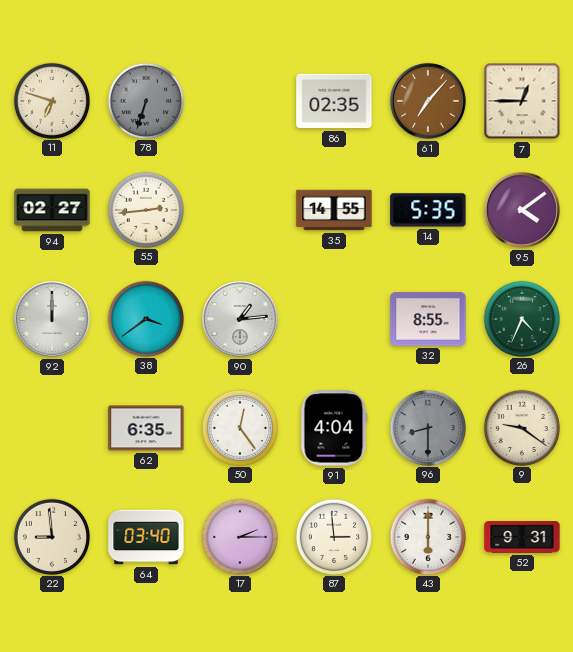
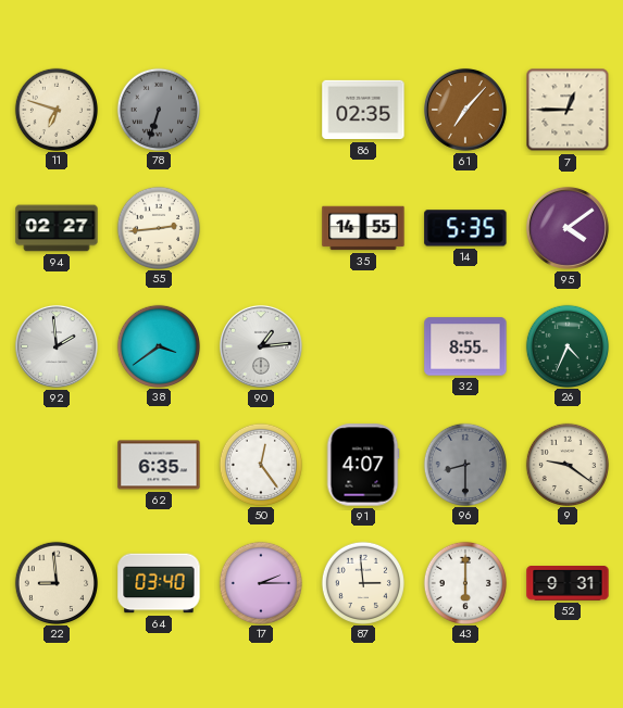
92: 12:00 -> 1:59
91: 4:04 -> 4:07
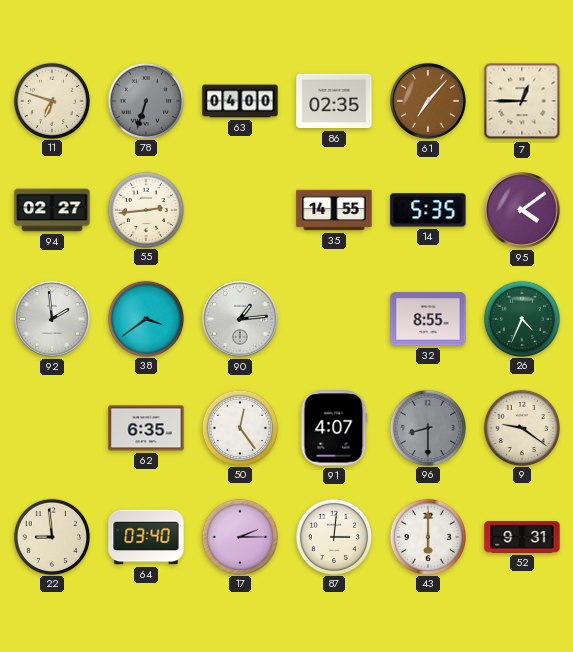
63: none -> 04:00
87: 2:59 -> 3:01
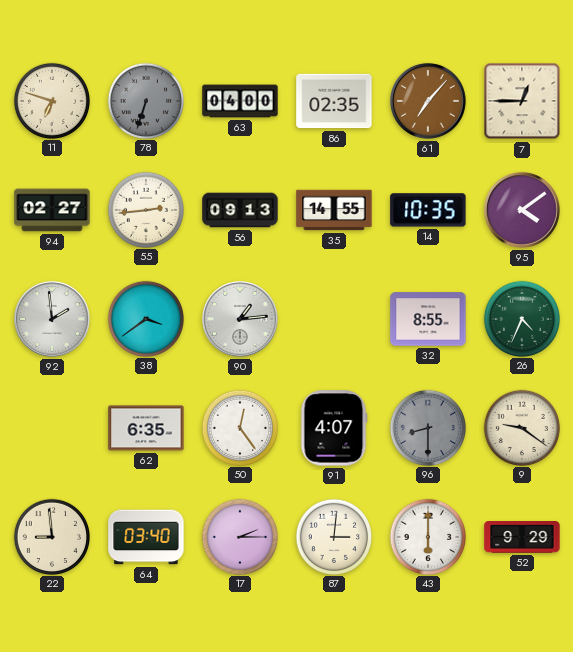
56: none -> 09:13
14: 5:35 -> 10:35
52: 9:31 -> 9:29
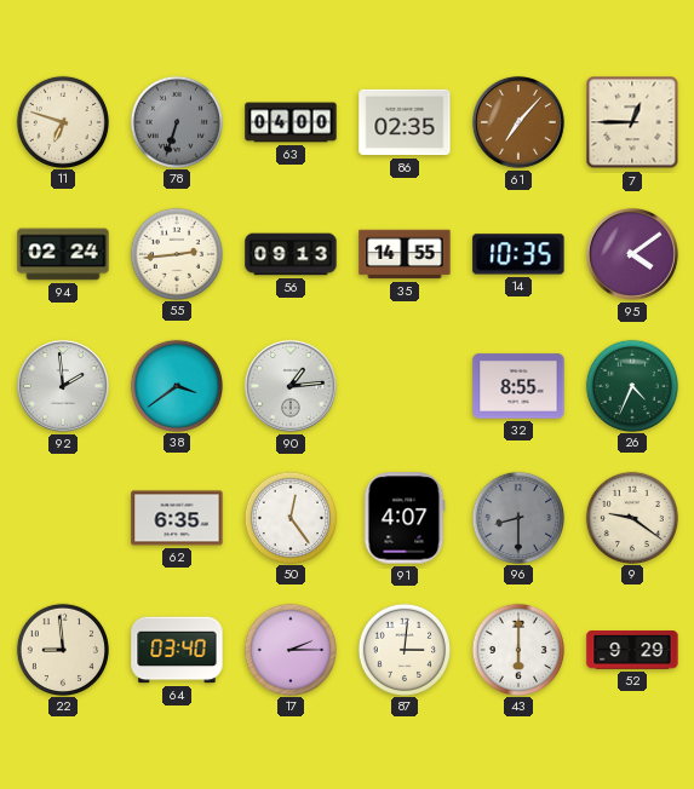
94: 02:27 -> 02:24
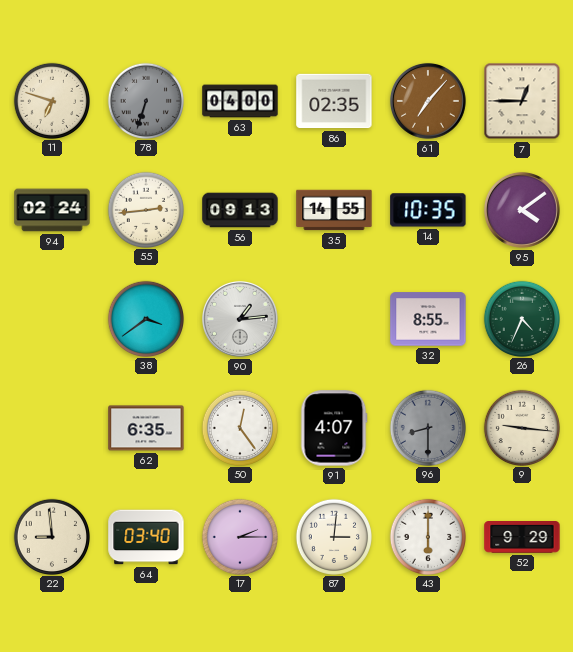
92: 1:59 -> none
9: 9:21 -> 9:16
